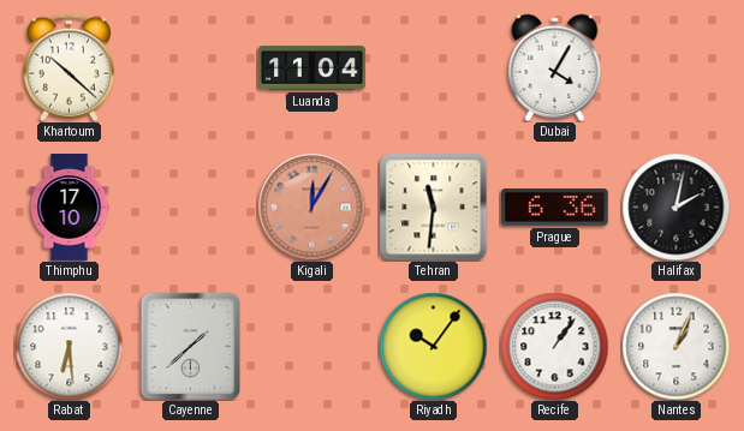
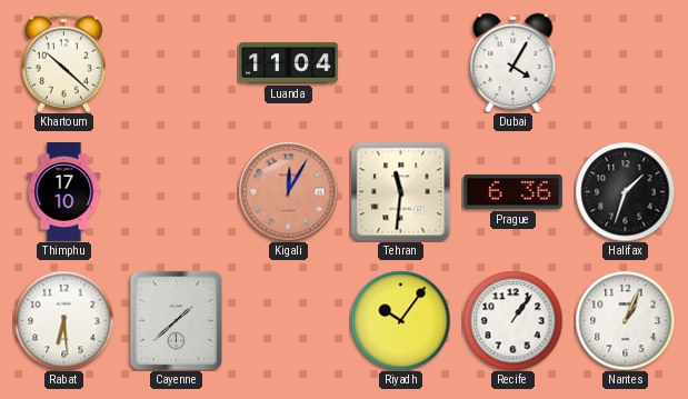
Halifax: 2:02 -> 1:33
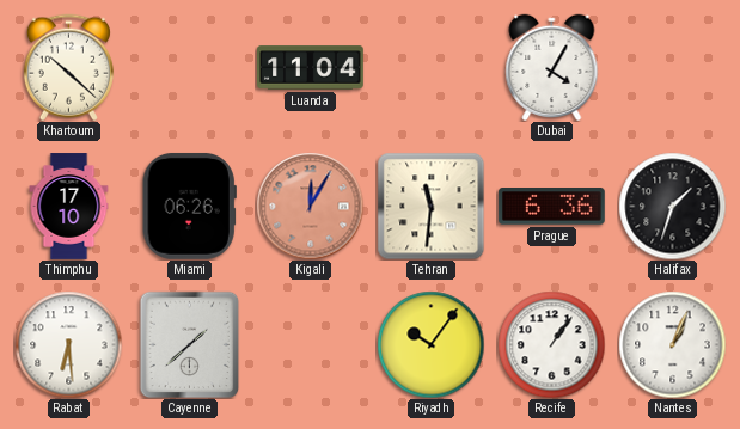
Miami: none -> 06:26
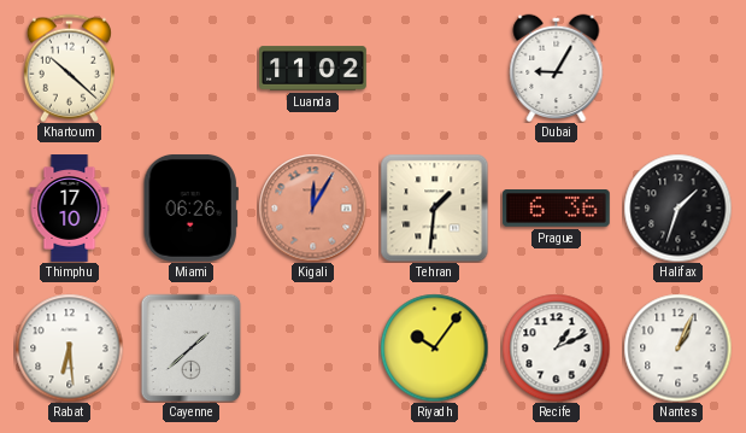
Luanda: 11:04 -> 11:02
Dubai: 4:05 -> 9:05
Tehran: 11:31 -> 1:31
Recife: 1:06 -> 1:11
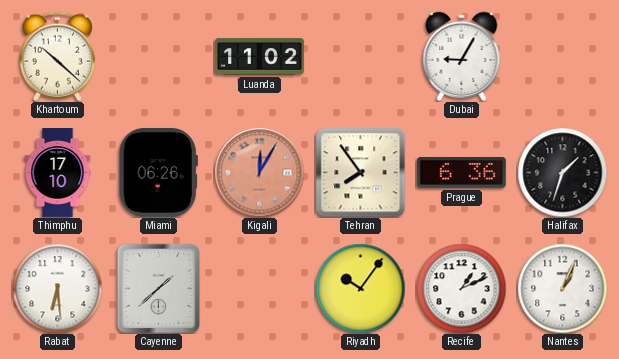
Tehran: 1:31 -> 7:54
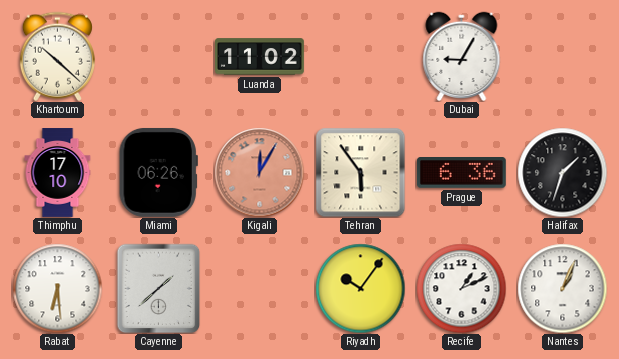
Tehran: 7:54 -> 5:54
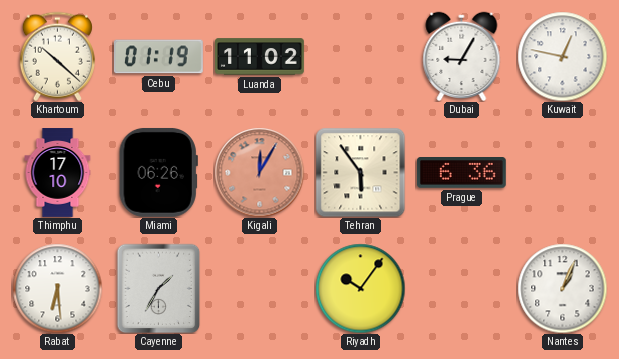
Cebu: none -> 01:19
Kuwait: none -> 12:47
Halifax: 1:33 -> none
Cayenne: 1:38 -> 1:35
Recife: 1:11 -> none
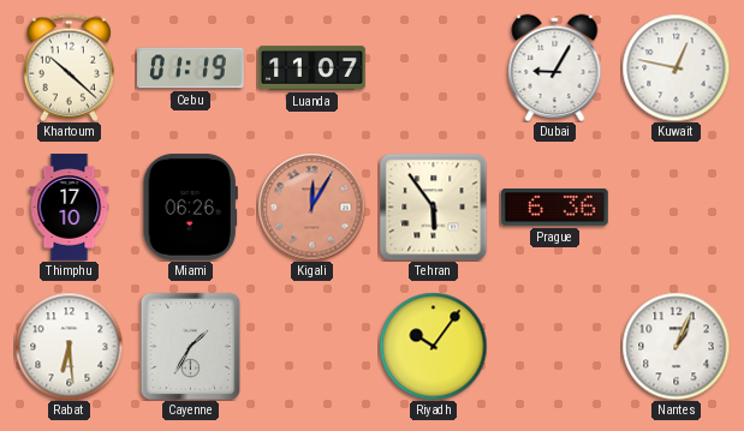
Luanda: 11:02 -> 11:07
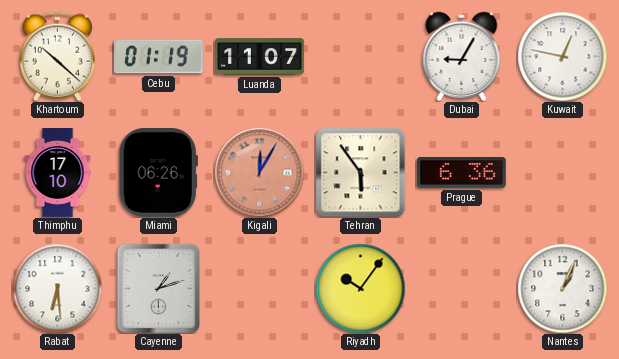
Cayenne: 1:35 -> 1:12
